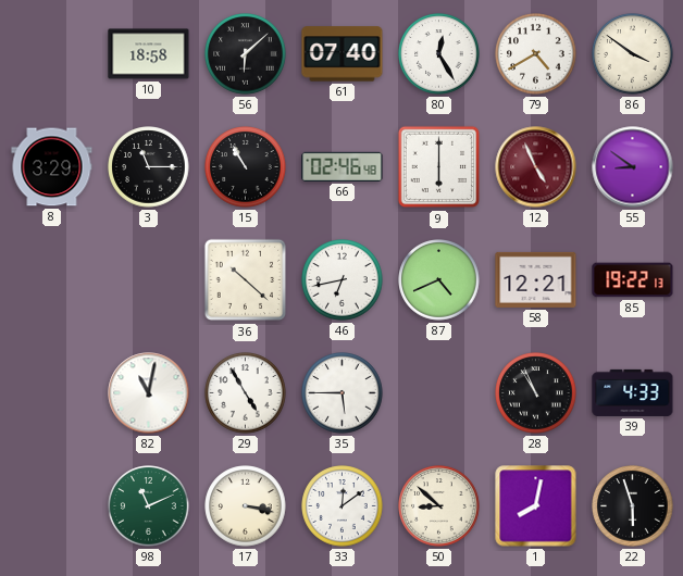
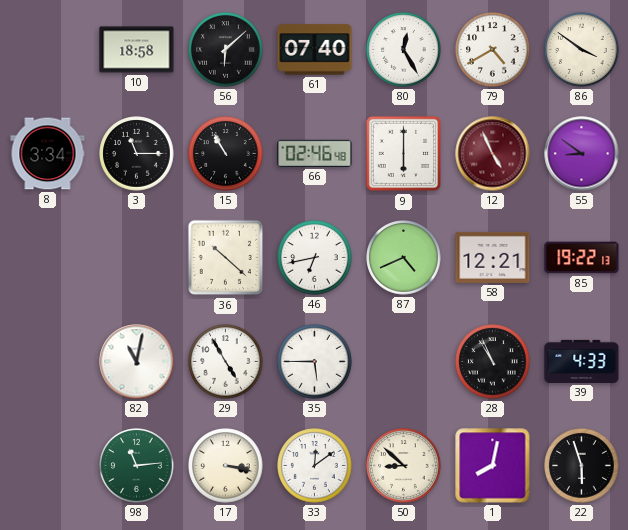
8: 3:29 -> 3:34
98: 11:11 -> 11:14
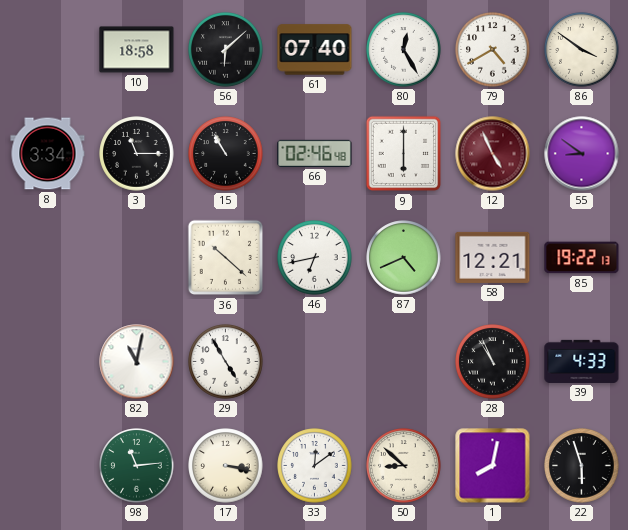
35: 5:45 -> none
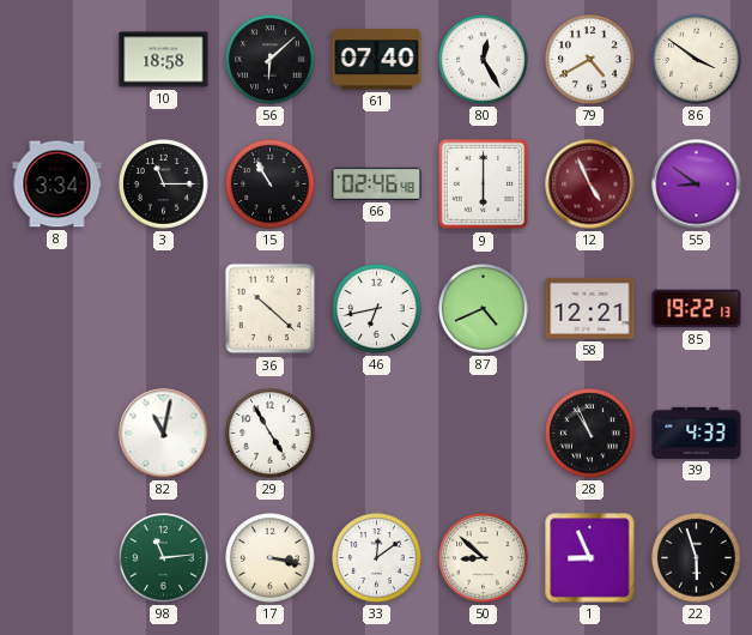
1: 8:02 -> 8:56
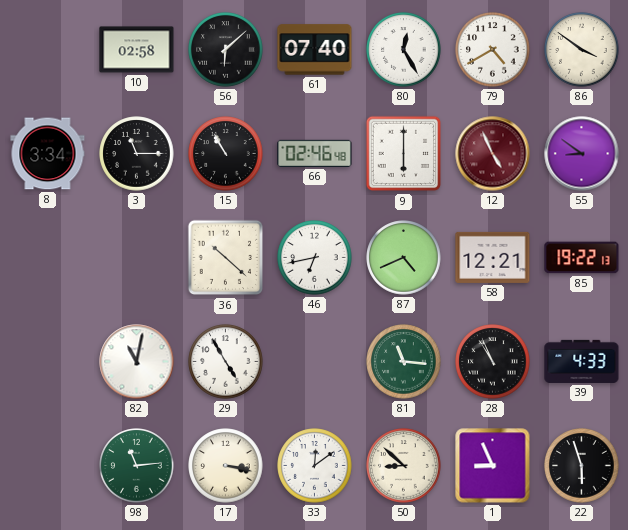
10: 18:58 -> 02:58
81: none -> 11:16
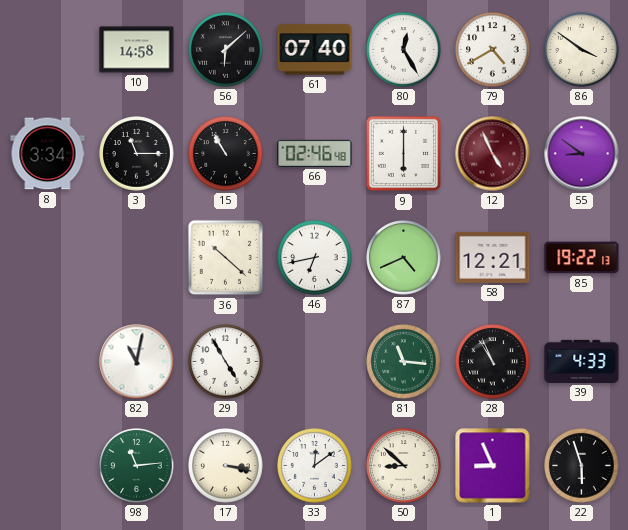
10: 02:58 -> 14:58
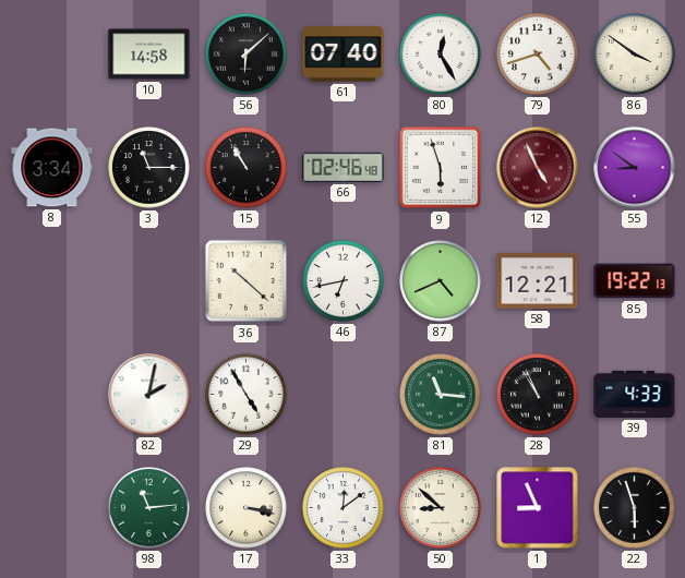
79: 4:40 -> 4:42
9: 6:00 -> 5:57
82: 11:02 -> 2:02
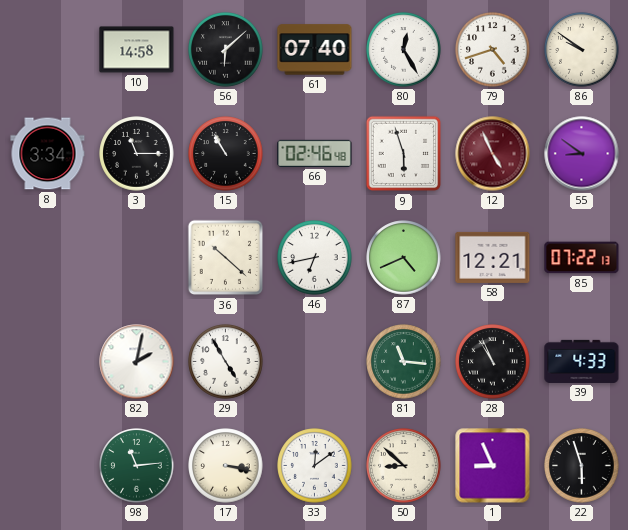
86: 3:51 -> 9:51
85: 19:22 -> 07:22
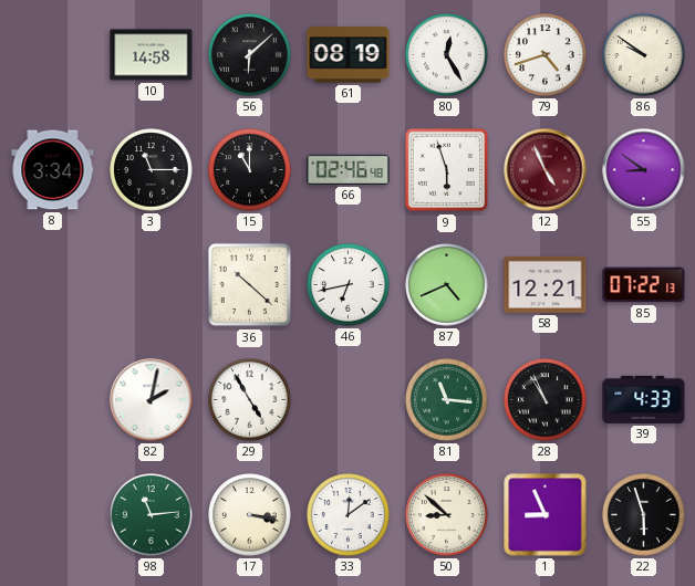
61: 07:40 -> 08:19
15: 10:55 -> 11:00
